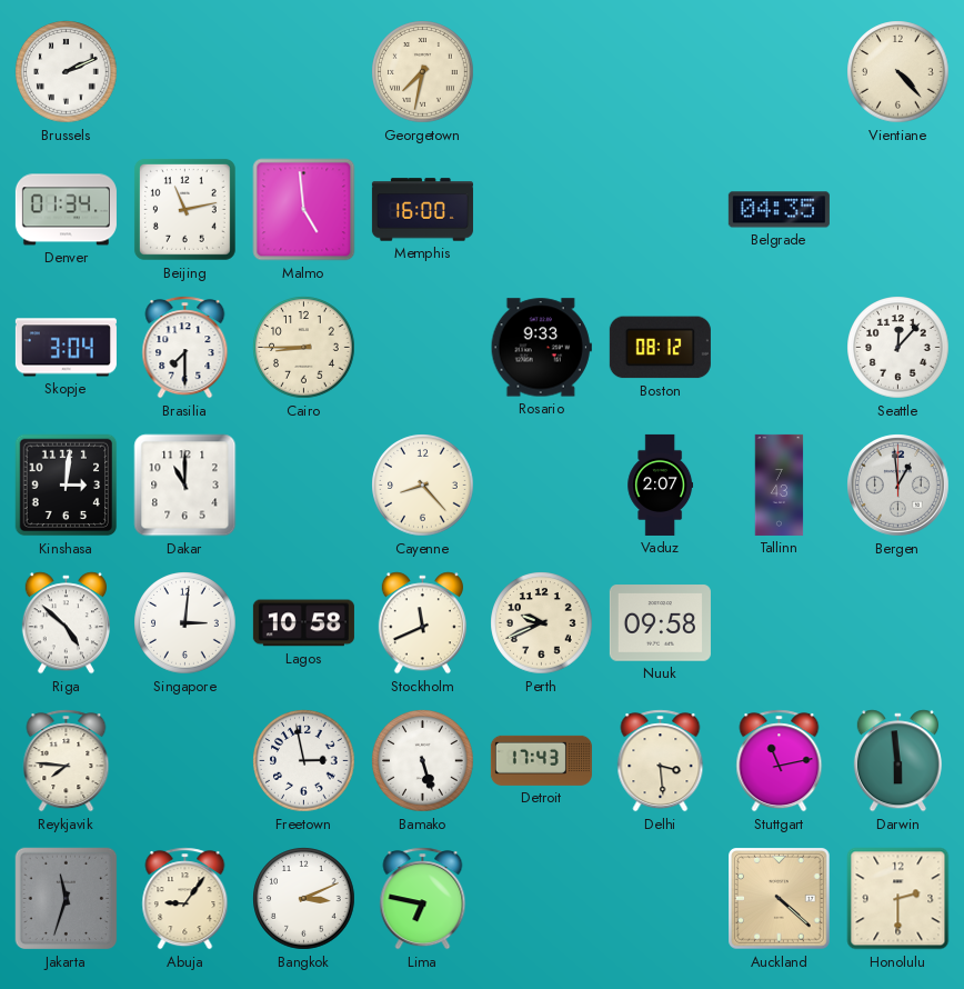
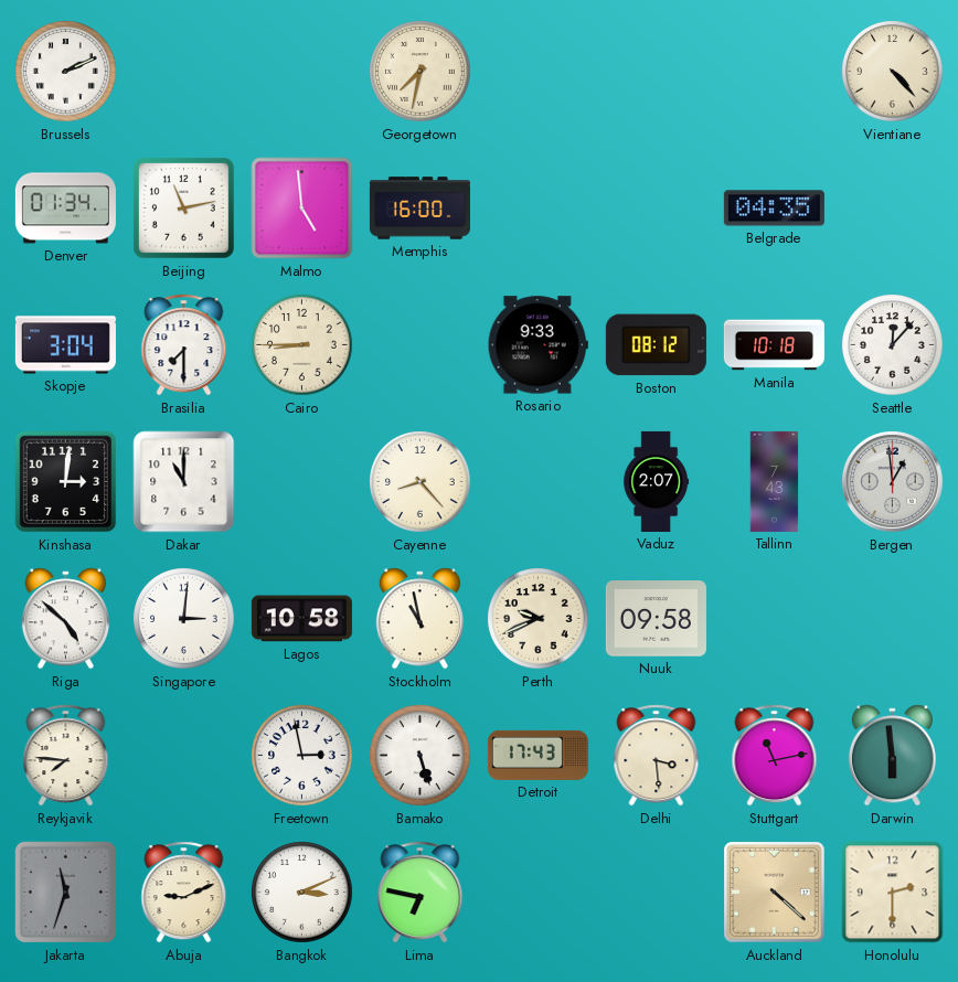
Manila: none -> 10:18
Stockholm: 11:41 -> 10:58
Abuja: 9:06 -> 9:11
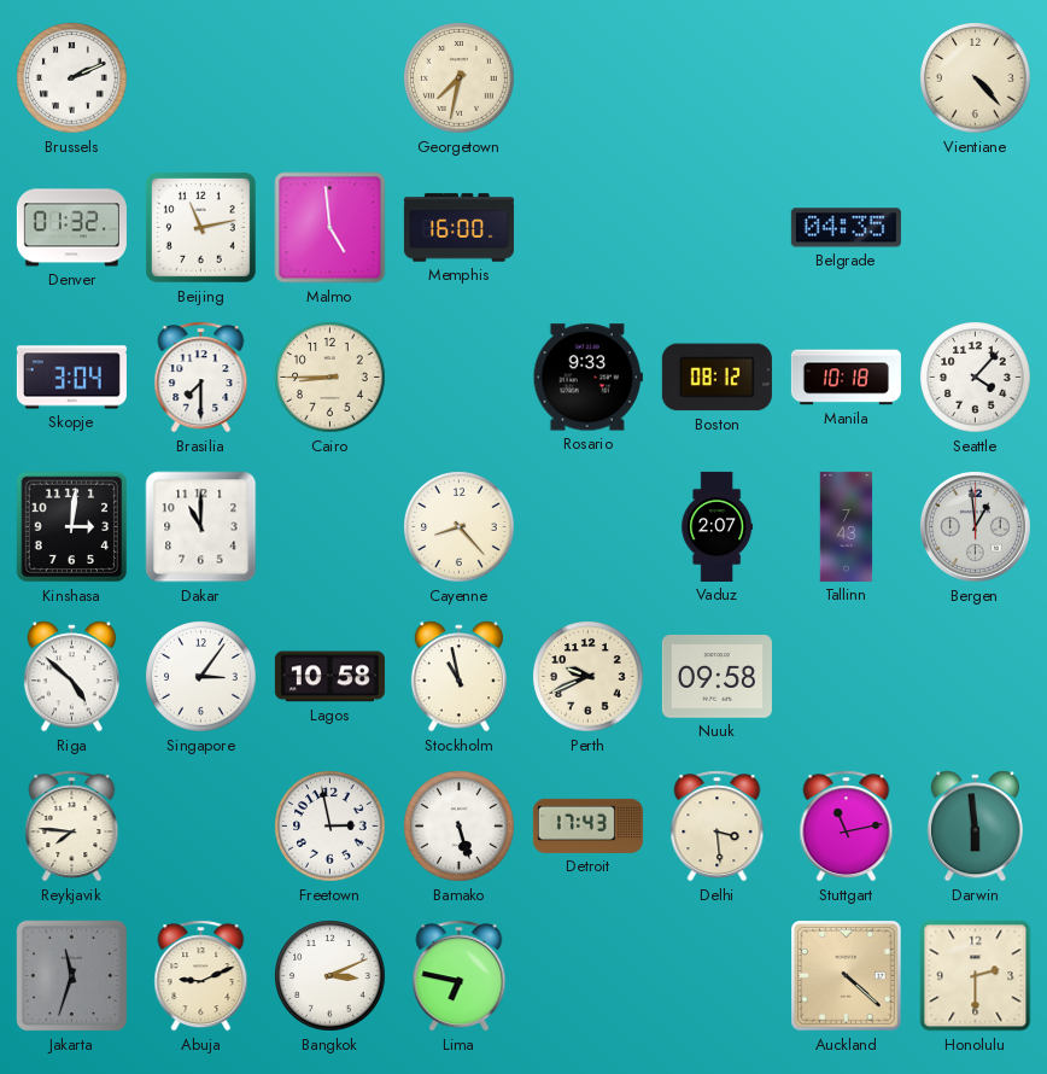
Denver: 01:34 -> 01:32
Seattle: 12:07 -> 4:07
Singapore: 3:01 -> 3:06
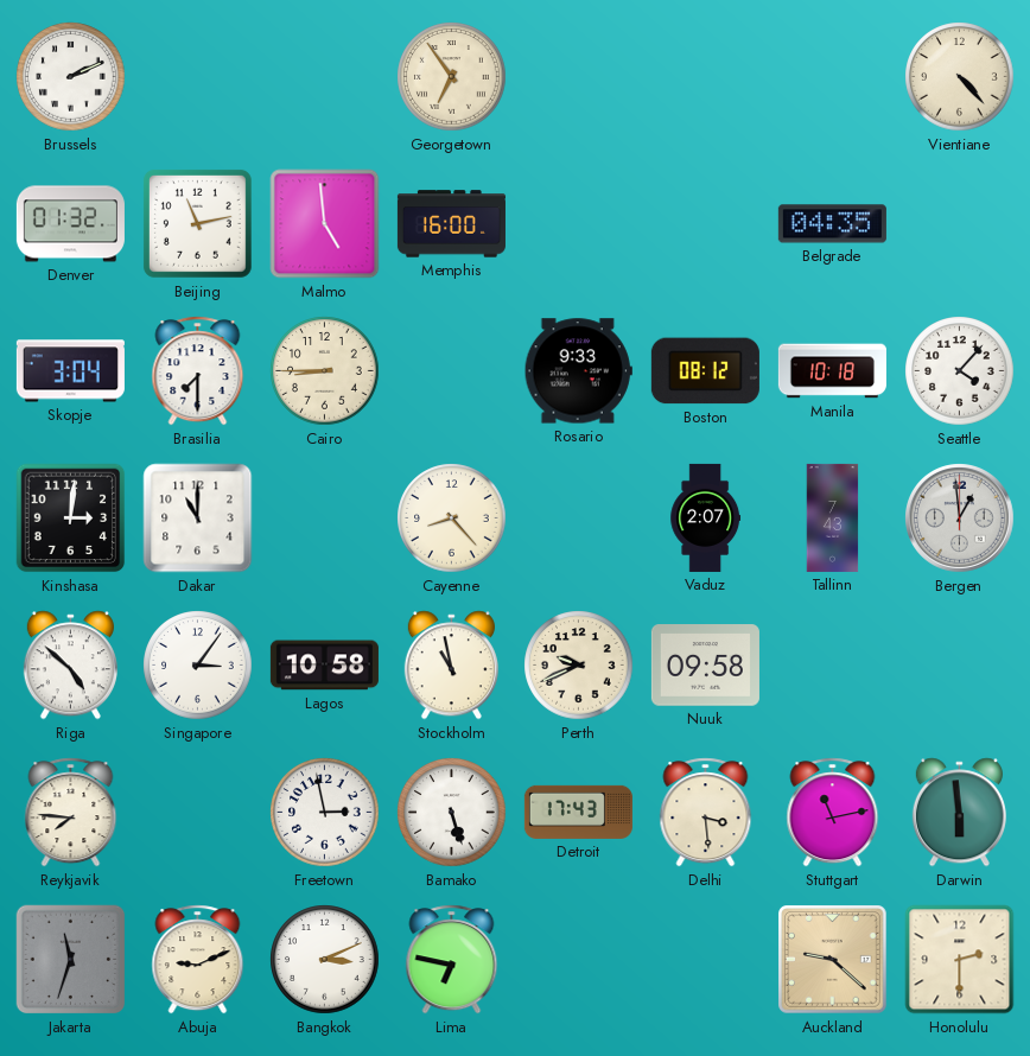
Georgetown: 7:32 -> 6:54
Auckland: 4:22 -> 9:22
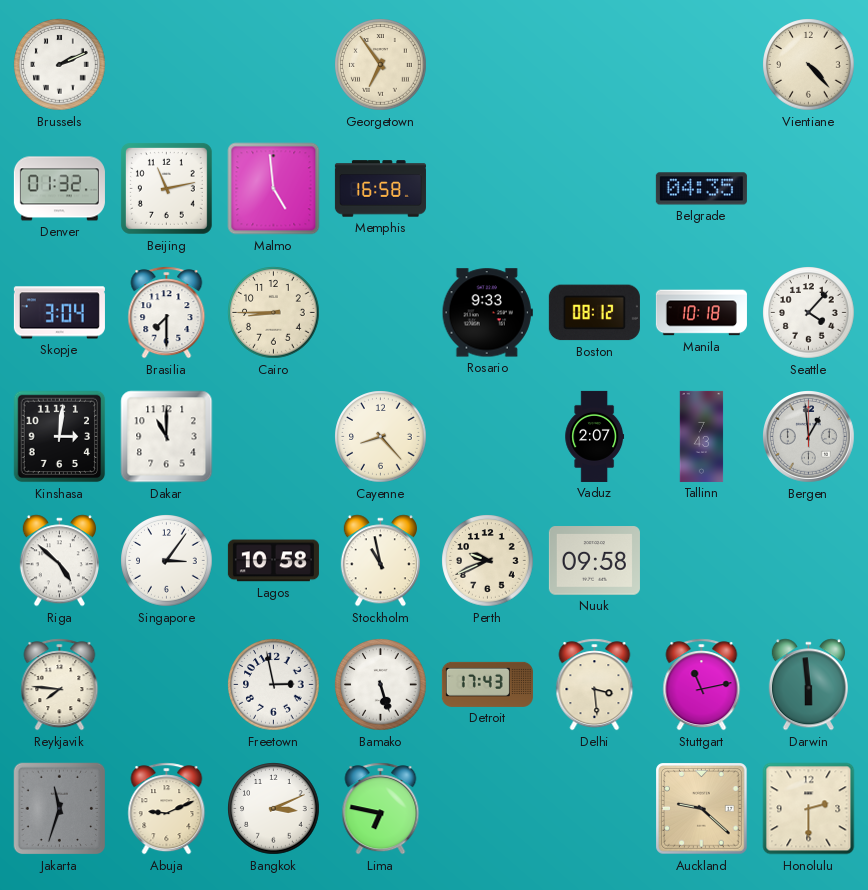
Memphis: 16:00 -> 16:58
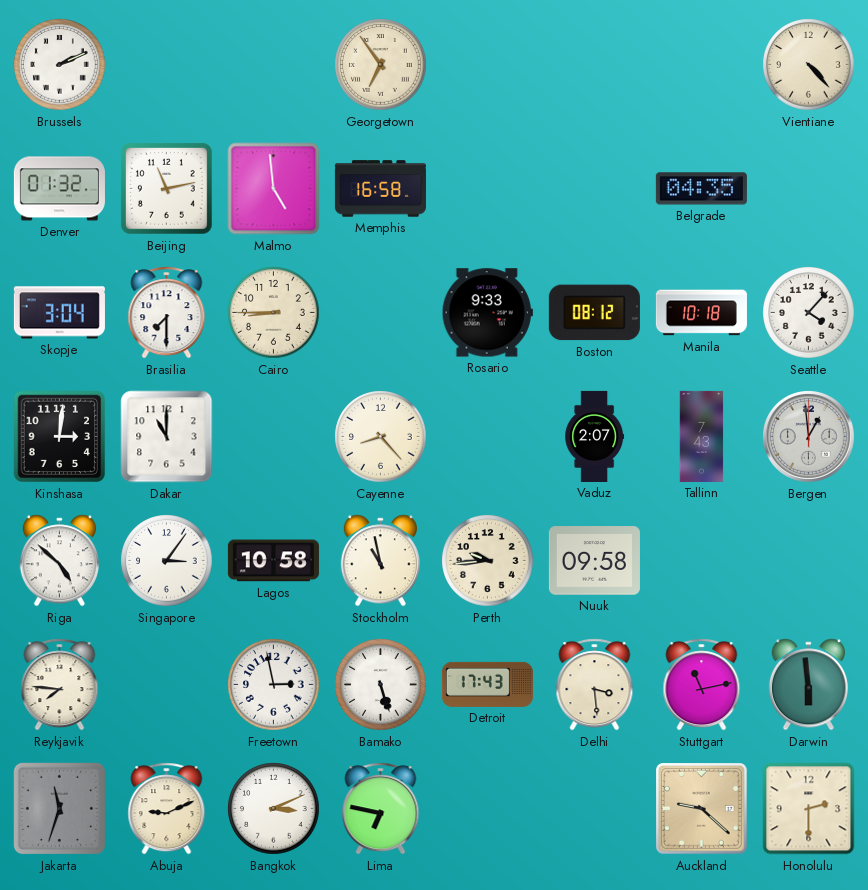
Perth: 9:41 -> 9:44
